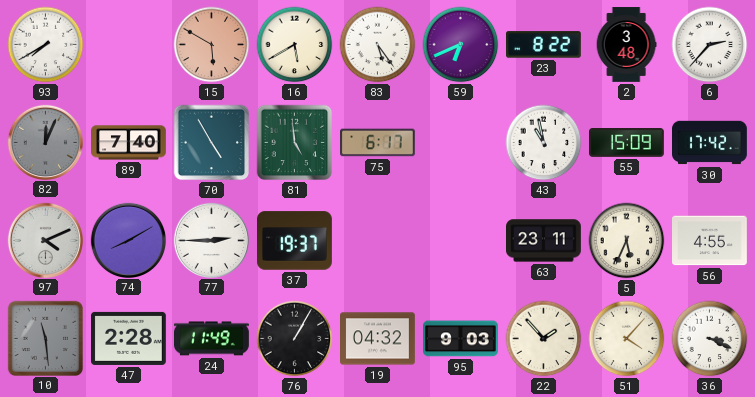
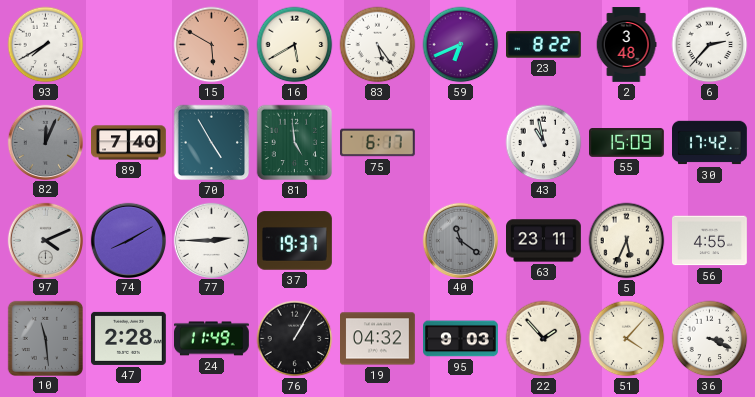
40: none -> 11:21
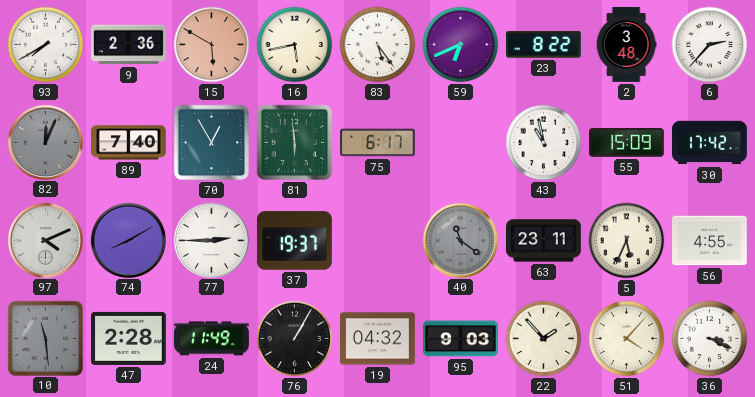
9: none -> 2:36
16: 5:40 -> 5:43
70: 4:55 -> 12:55
81: 4:59 -> 5:59
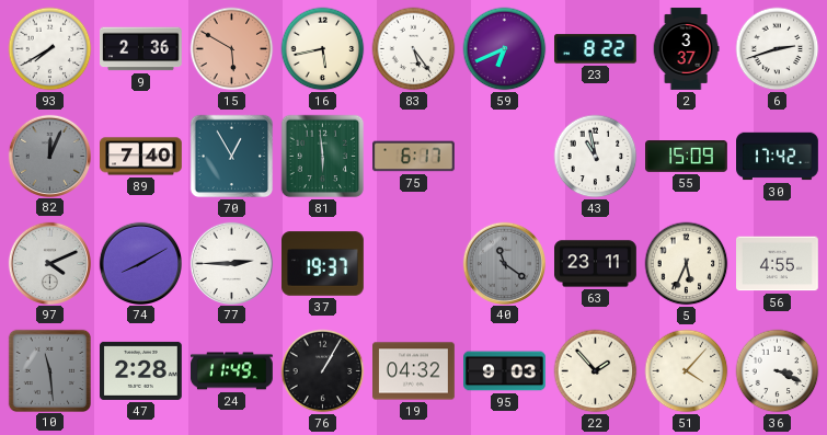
2: 3:48 -> 3:37
6: 2:37 -> 2:42
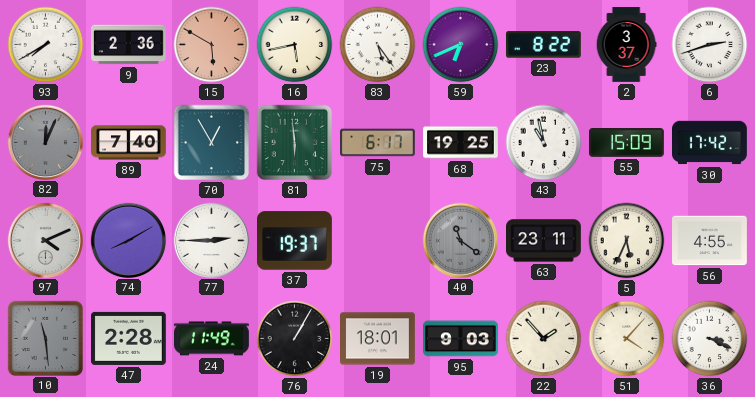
68: none -> 19:25
19: 04:32 -> 18:01
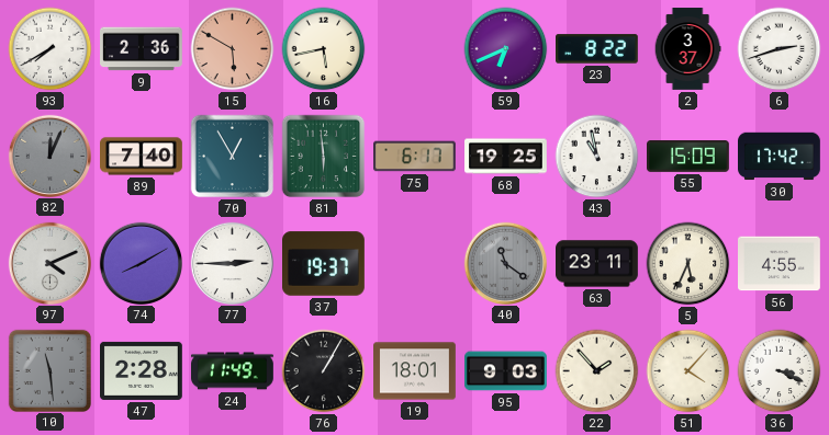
83: 5:24 -> none
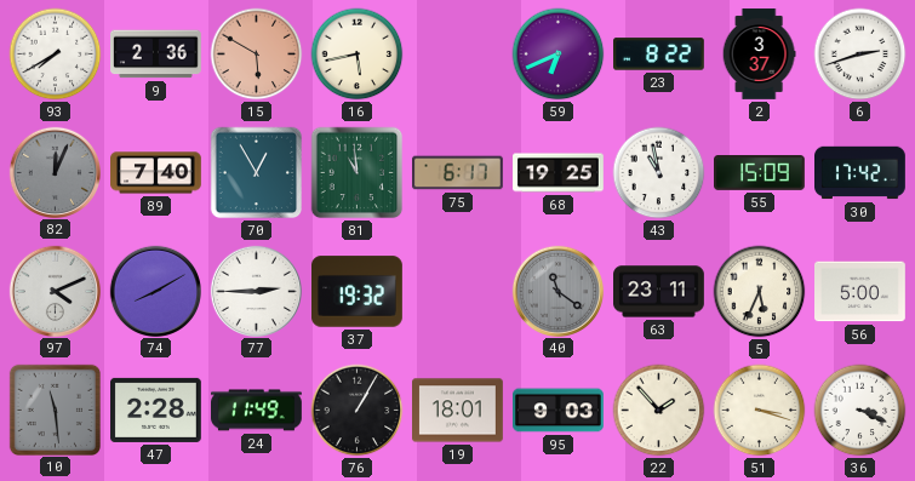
81: 5:59 -> 10:59
37: 19:37 -> 19:32
56: 4:55 -> 5:00
51: 4:07 -> 3:18
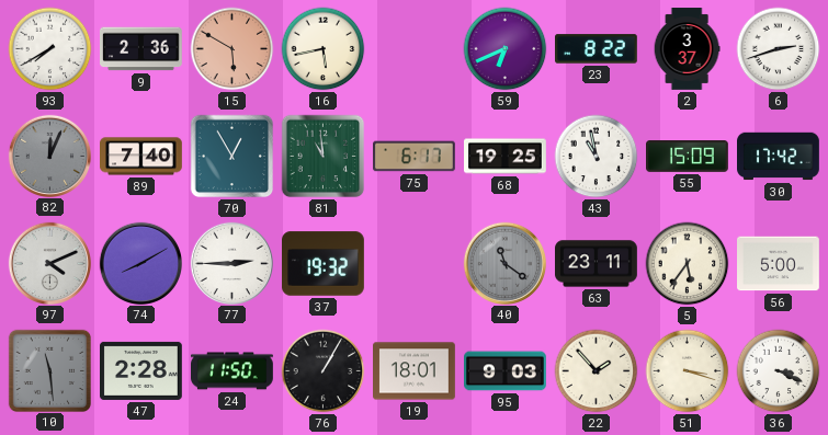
5: 5:34 -> 5:36
24: 11:49 -> 11:50
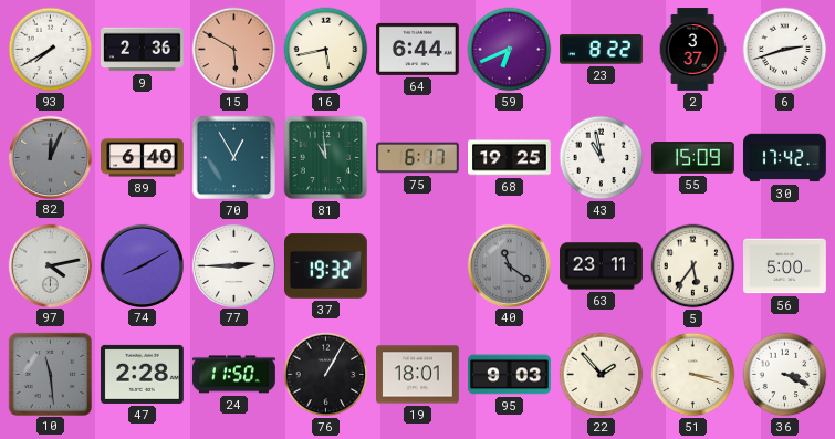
64: none -> 6:44
89: 7:40 -> 6:40
97: 4:11 -> 4:13
